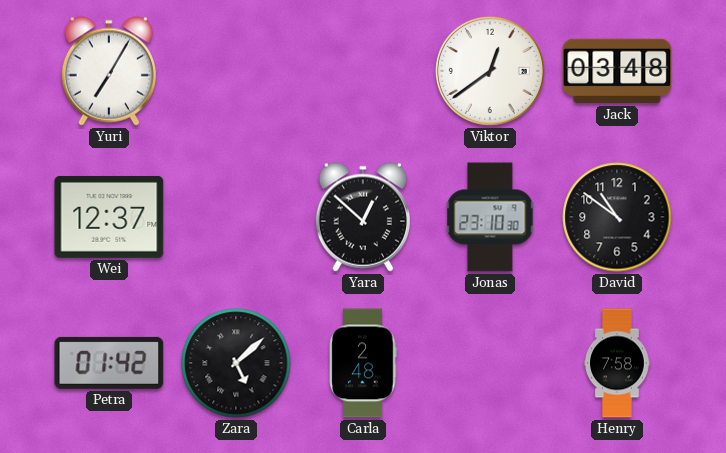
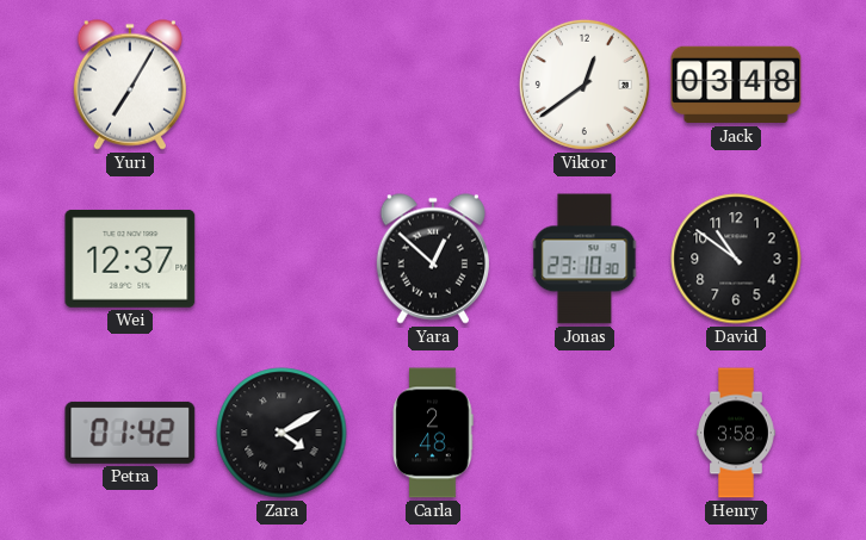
Zara: 5:08 -> 4:10
Henry: 7:58 -> 3:58
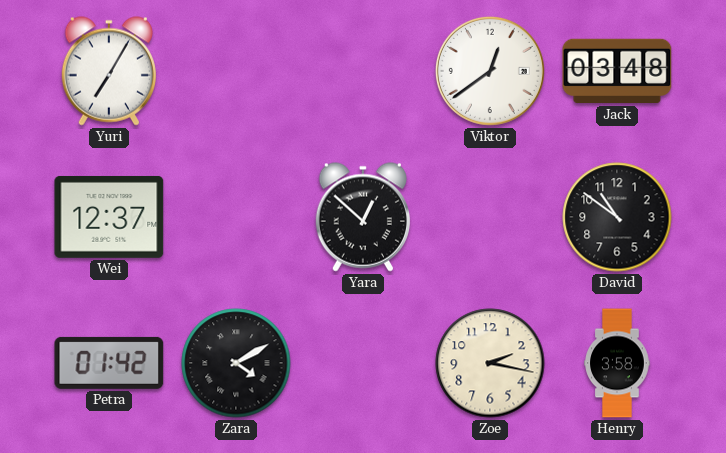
Jonas: 23:10 -> none
Carla: 2:48 -> none
Zoe: none -> 2:17
